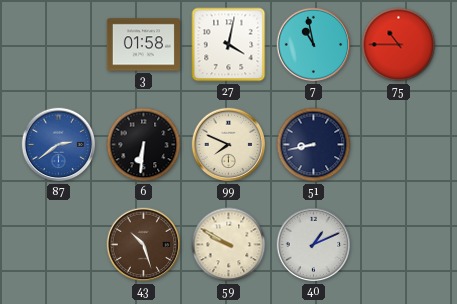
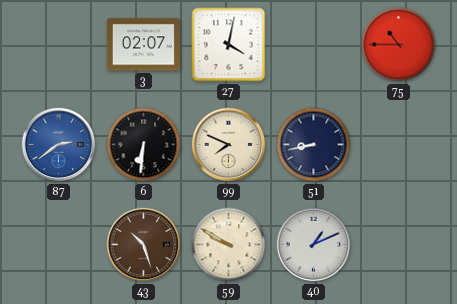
3: 01:58 -> 02:07
7: 10:58 -> none
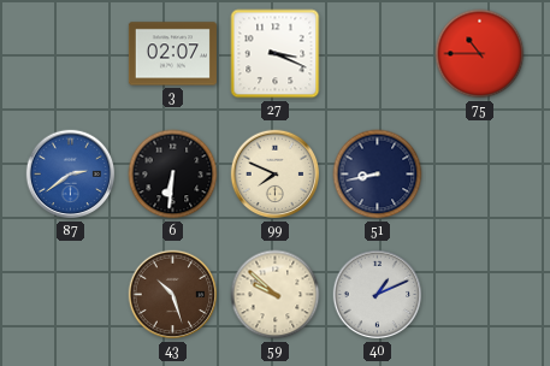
27: 4:02 -> 3:19
59: 9:50 -> 9:52
